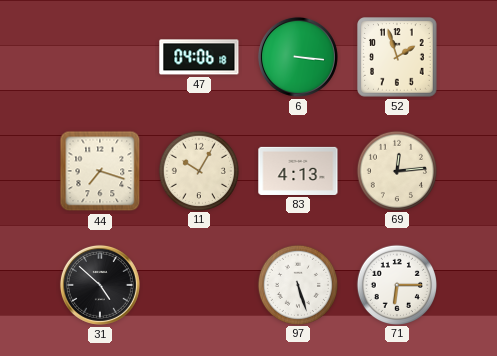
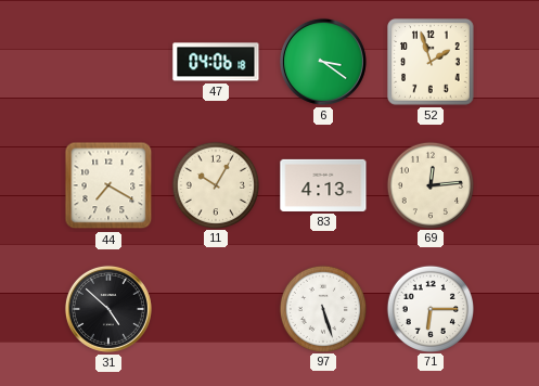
6: 3:16 -> 3:21
44: 7:18 -> 7:20
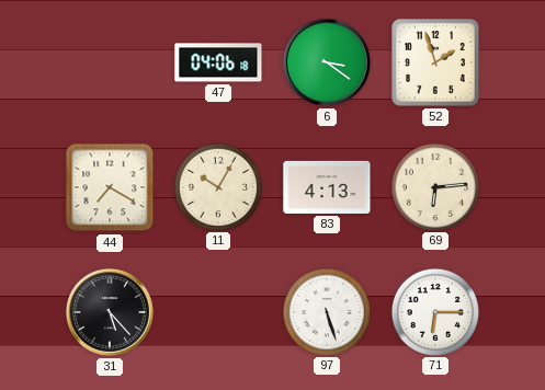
69: 12:14 -> 6:14
31: 4:52 -> 5:23
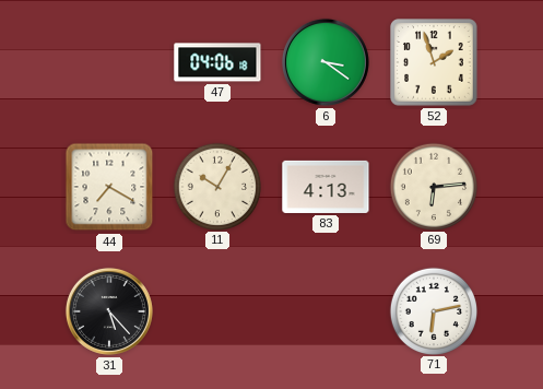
97: 5:27 -> none
71: 6:15 -> 6:13
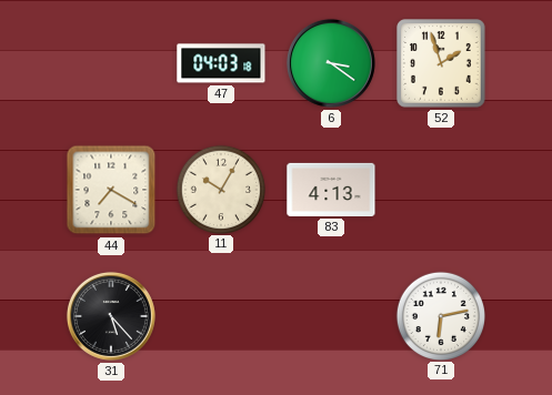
47: 04:06 -> 04:03
69: 6:14 -> none
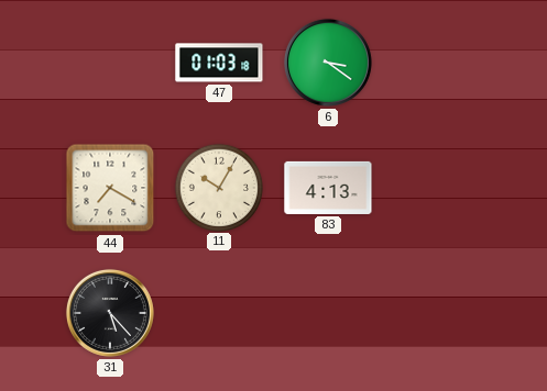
47: 04:03 -> 01:03
52: 1:57 -> none
71: 6:13 -> none
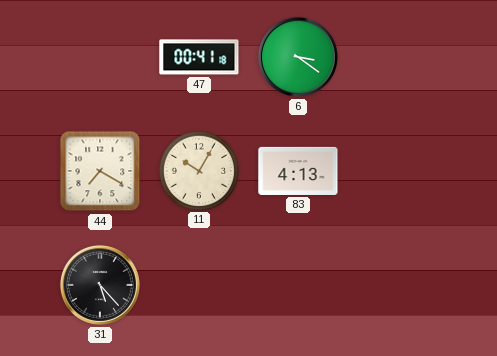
47: 01:03 -> 00:41
